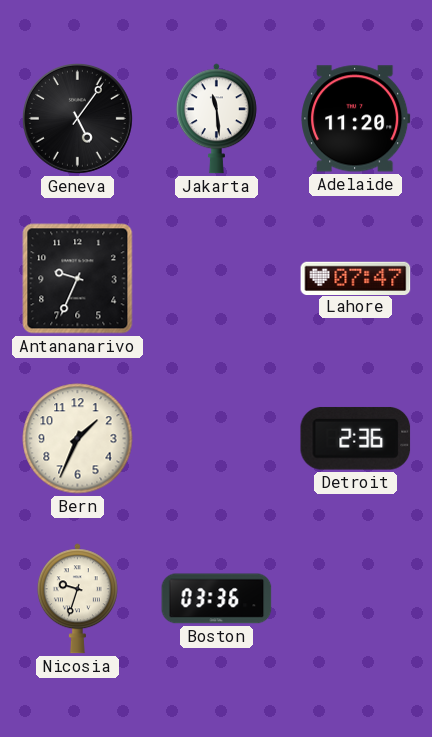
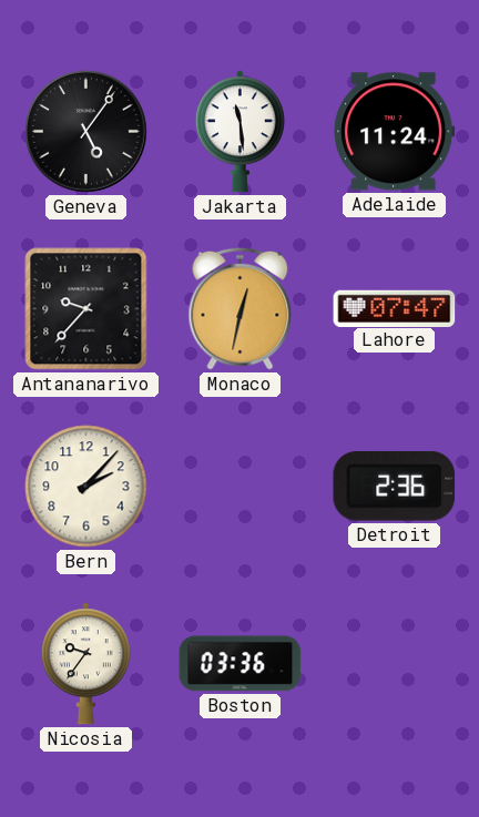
Adelaide: 11:20 -> 11:24
Antananarivo: 9:34 -> 9:37
Monaco: none -> 12:32
Bern: 1:34 -> 2:07
Nicosia: 9:33 -> 9:36
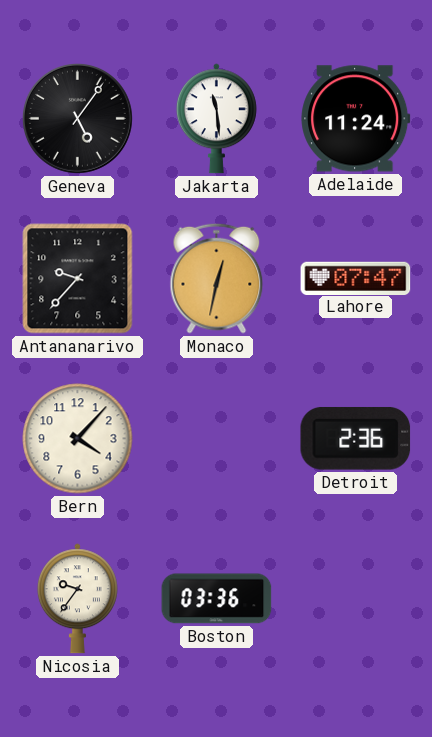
Bern: 2:07 -> 4:07
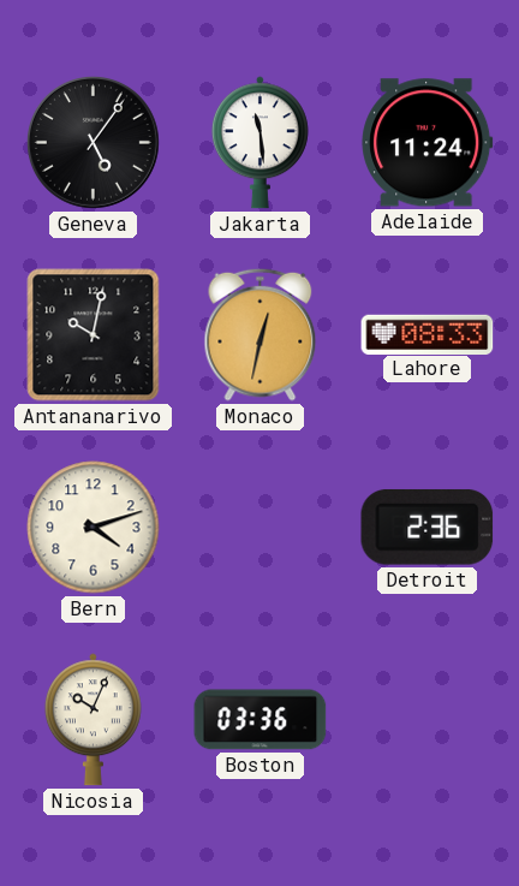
Antananarivo: 9:37 -> 10:02
Lahore: 07:47 -> 08:33
Bern: 4:07 -> 4:12
Nicosia: 9:36 -> 10:04
